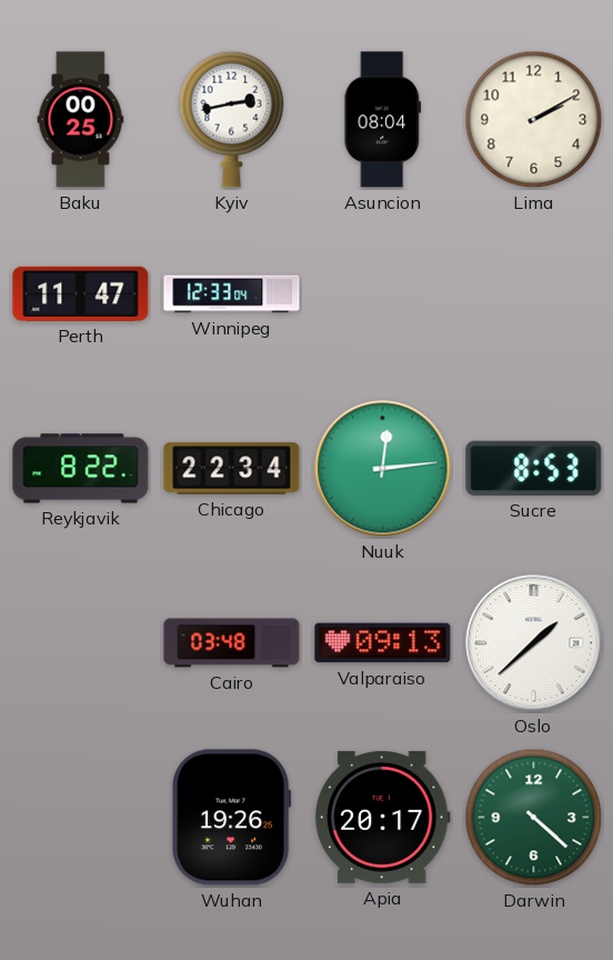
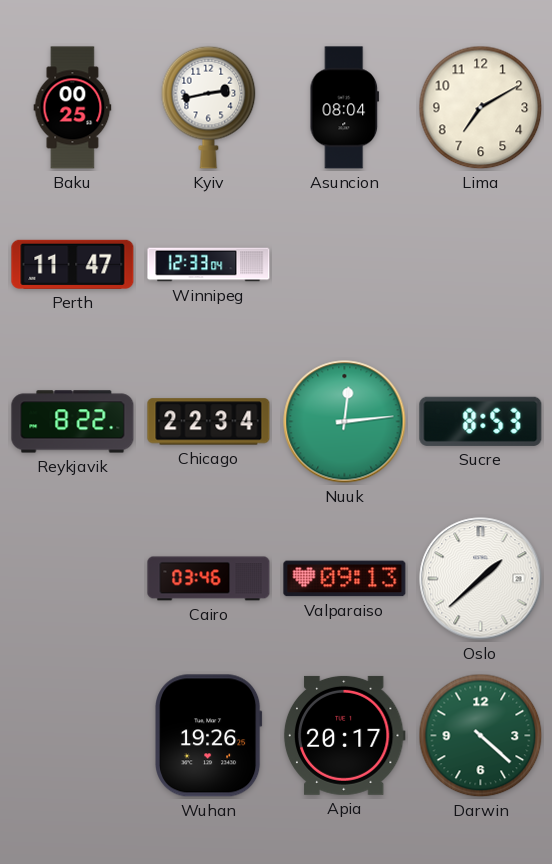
Lima: 2:10 -> 7:10
Cairo: 03:48 -> 03:46
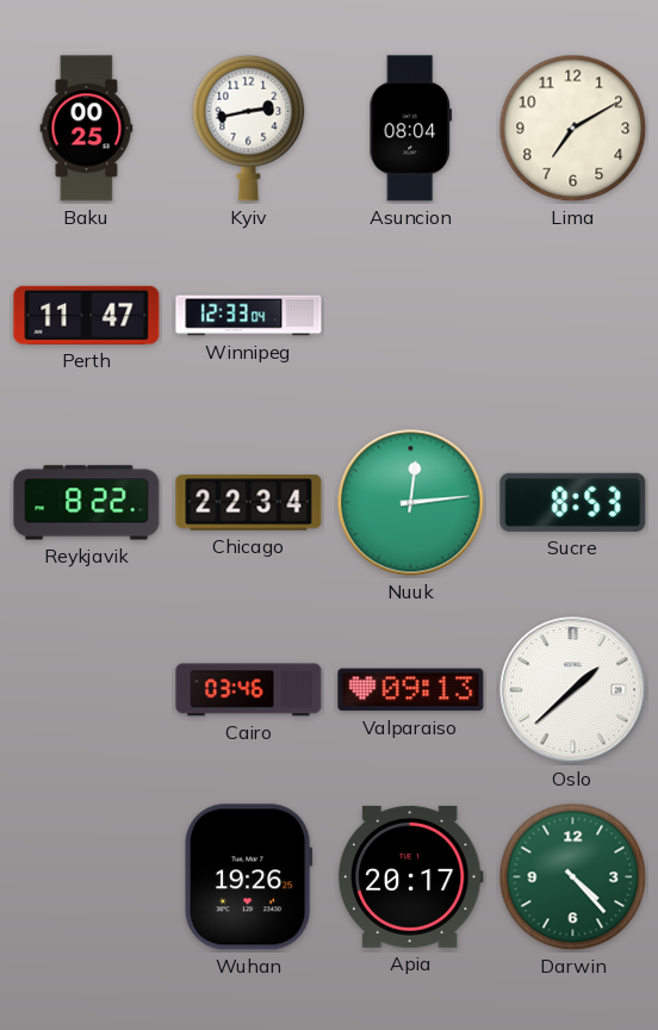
Darwin: 4:22 -> 4:23
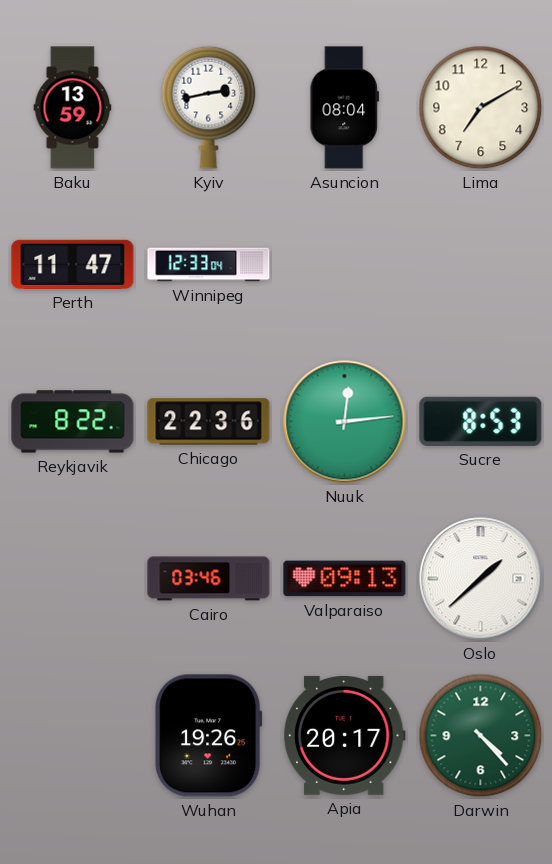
Baku: 00:25 -> 13:59
Chicago: 22:34 -> 22:36
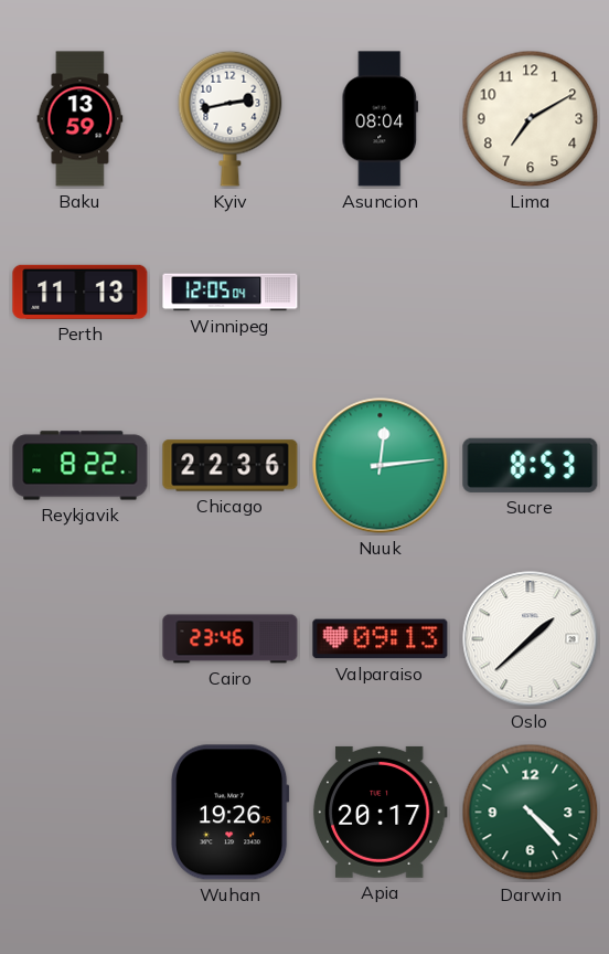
Perth: 11:47 -> 11:13
Winnipeg: 12:33 -> 12:05
Cairo: 03:46 -> 23:46
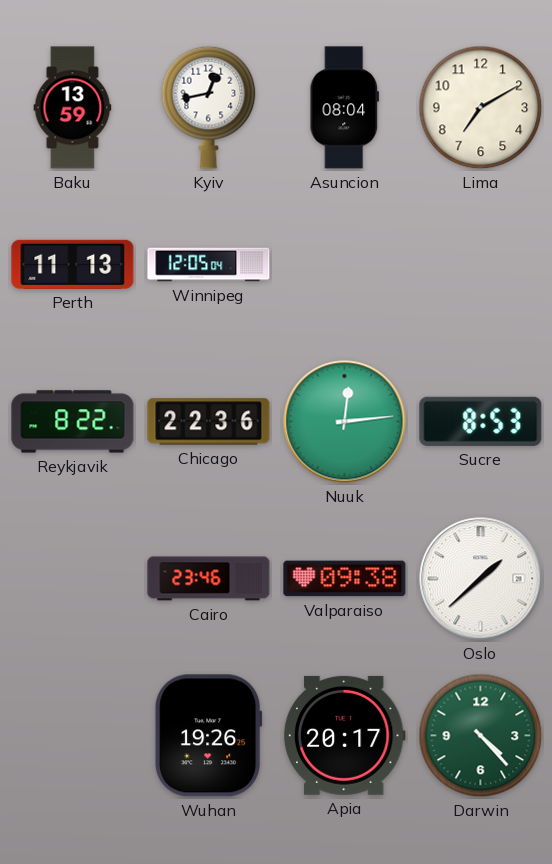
Kyiv: 2:43 -> 12:43
Valparaiso: 09:13 -> 09:38
